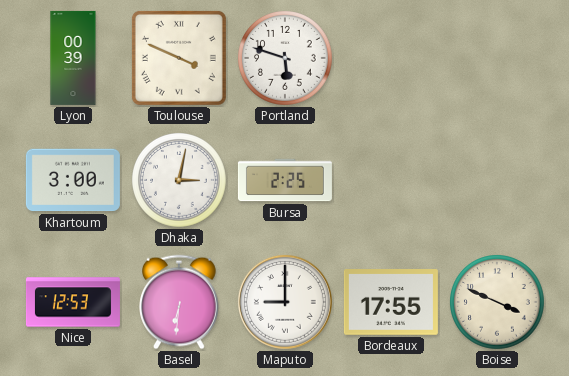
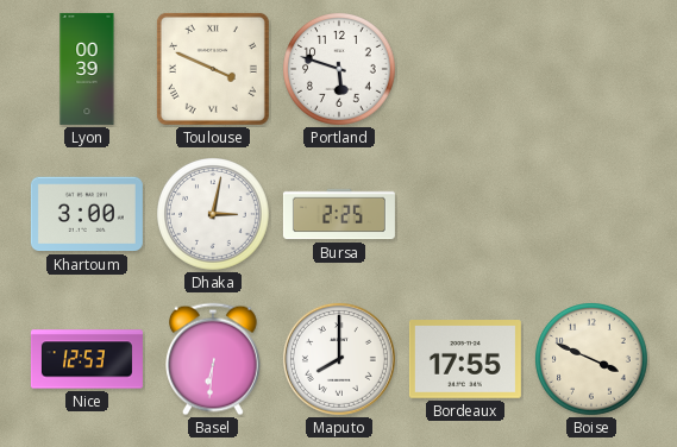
Maputo: 9:00 -> 8:00
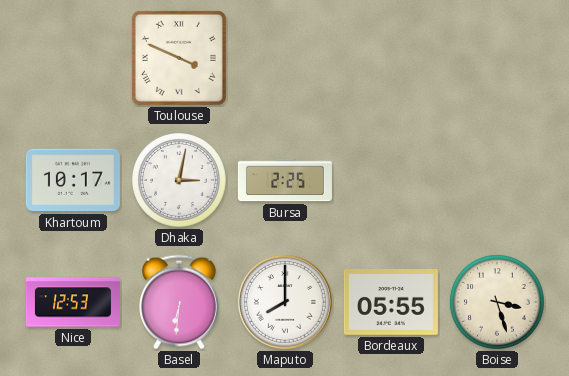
Lyon: 00:39 -> none
Portland: 5:48 -> none
Khartoum: 3:00 -> 10:17
Bordeaux: 17:55 -> 05:55
Boise: 3:49 -> 3:27
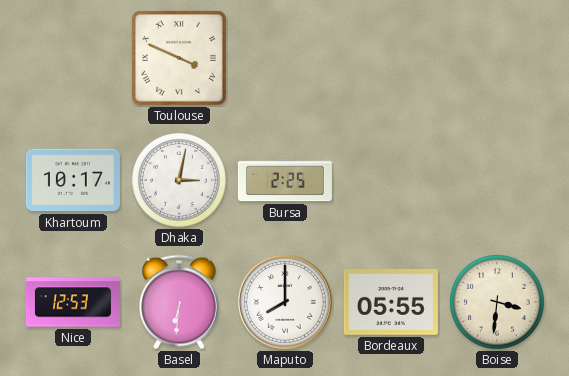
Boise: 3:27 -> 3:31
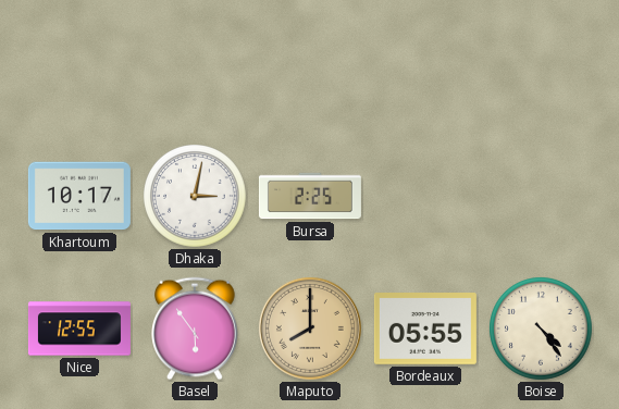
Toulouse: 3:49 -> none
Nice: 12:53 -> 12:55
Basel: 6:31 -> 5:54
Maputo dial: white -> champagne
Boise: 3:31 -> 4:24
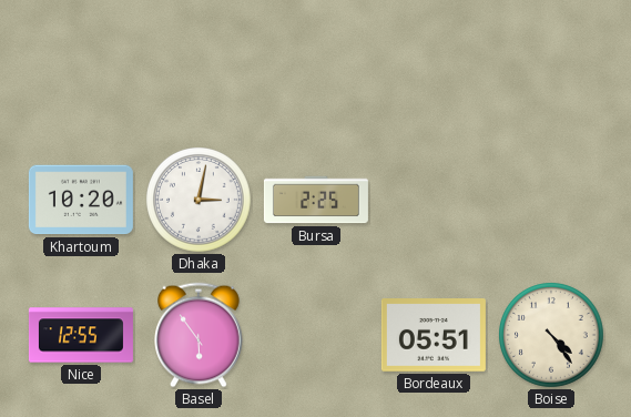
Khartoum: 10:17 -> 10:20
Maputo: 8:00 -> none
Bordeaux: 05:55 -> 05:51
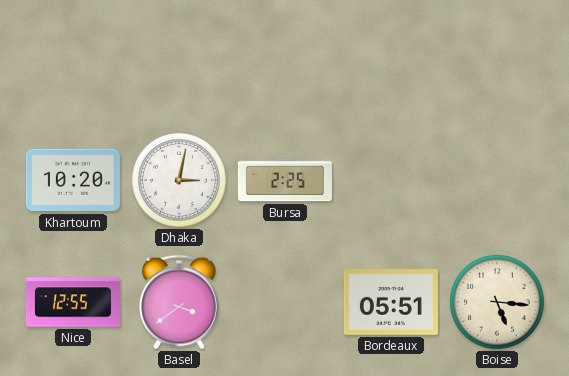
Basel: 5:54 -> 3:39
Boise: 4:24 -> 5:16
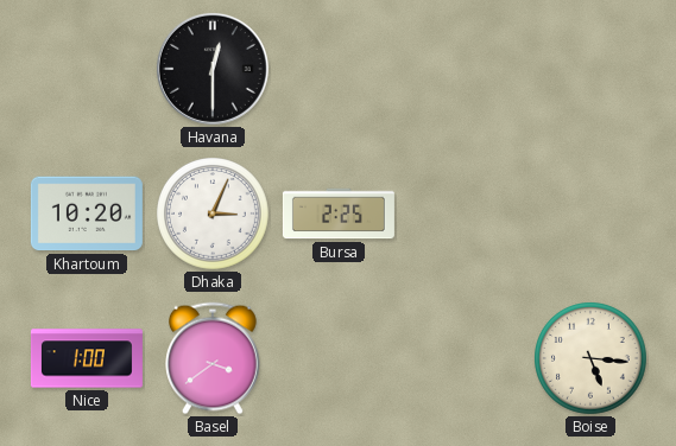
Havana: none -> 12:30
Dhaka: 3:02 -> 3:04
Nice: 12:55 -> 1:00
Bordeaux: 05:51 -> none
